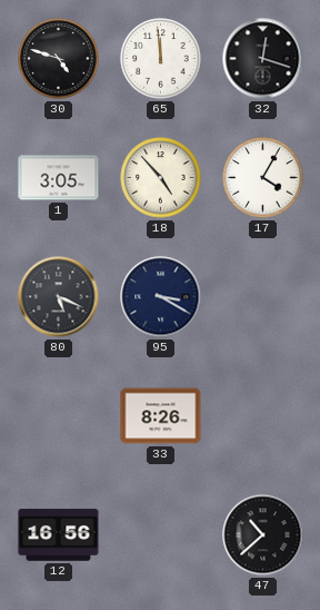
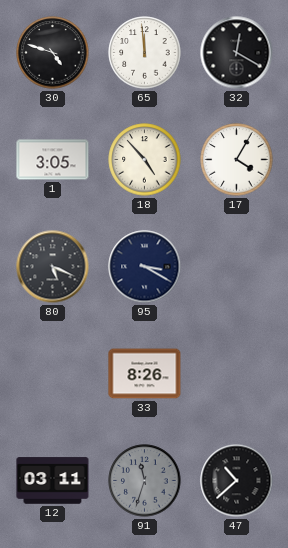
32: 12:18 -> 12:20
12: 16:56 -> 03:11
91: none -> 11:33
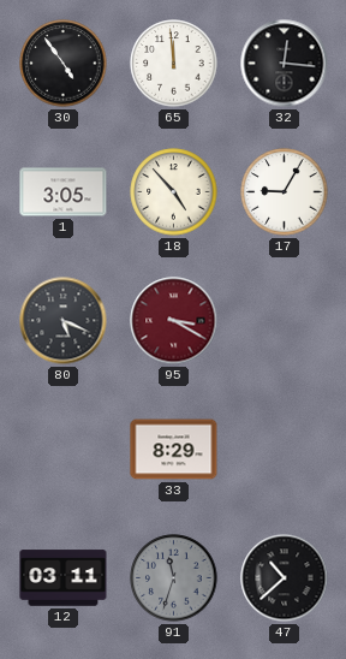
30: 4:48 -> 4:54
32: 12:20 -> 12:16
17: 4:05 -> 9:05
95 dial: navy -> burgundy
33: 8:26 -> 8:29
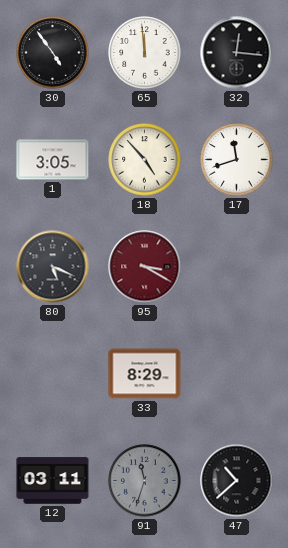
17: 9:05 -> 11:42
